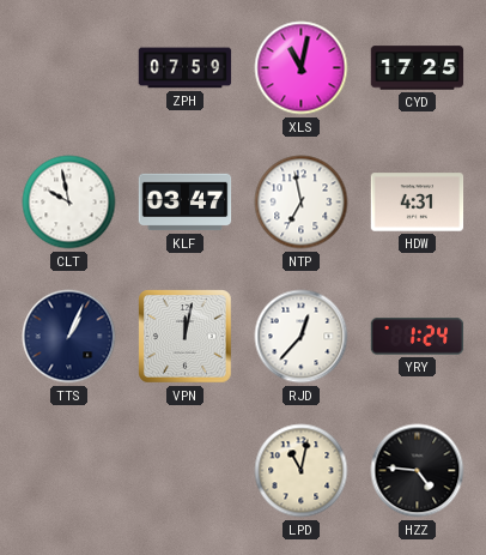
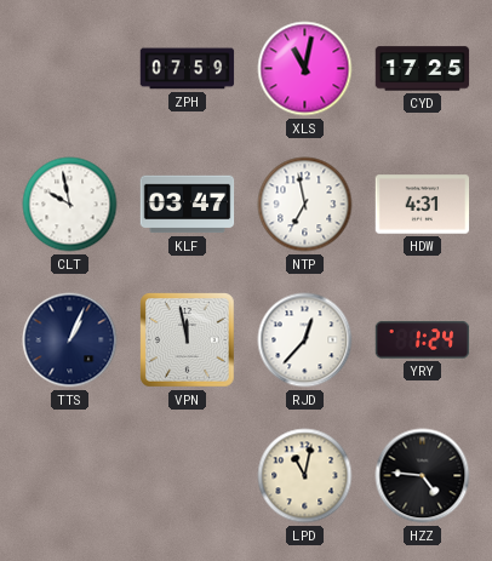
VPN: 12:02 -> 11:58
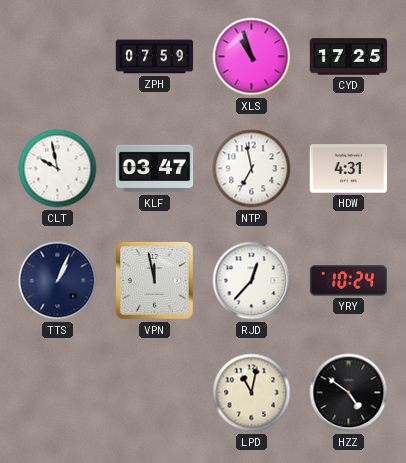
XLS: 11:02 -> 10:57
YRY: 1:24 -> 10:24
HZZ: 4:46 -> 4:51
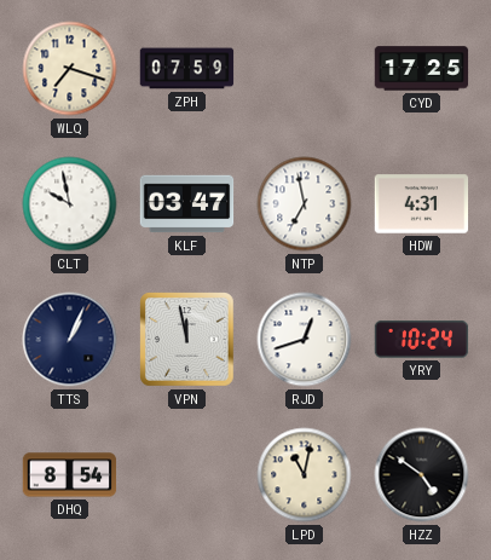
WLQ: none -> 7:18
XLS: 10:57 -> none
RJD: 12:37 -> 12:42
DHQ: none -> 8:54
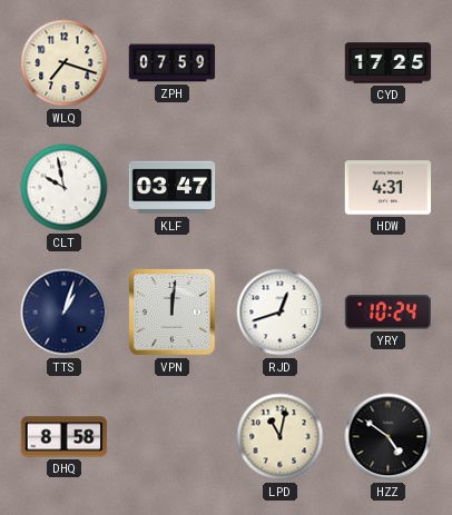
NTP: 6:58 -> none
TTS: 1:04 -> 1:03
VPN: 11:58 -> 12:01
DHQ: 8:54 -> 8:58
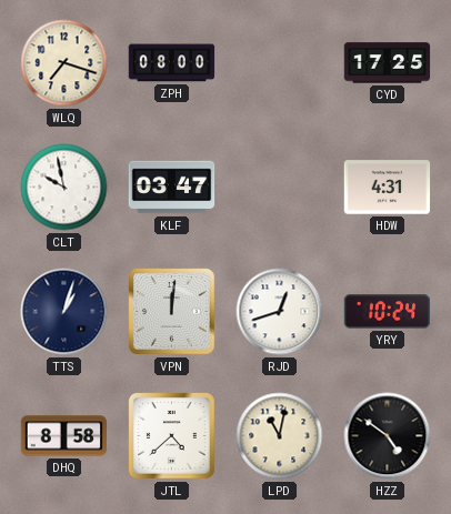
ZPH: 07:59 -> 08:00
JTL: none -> 4:38
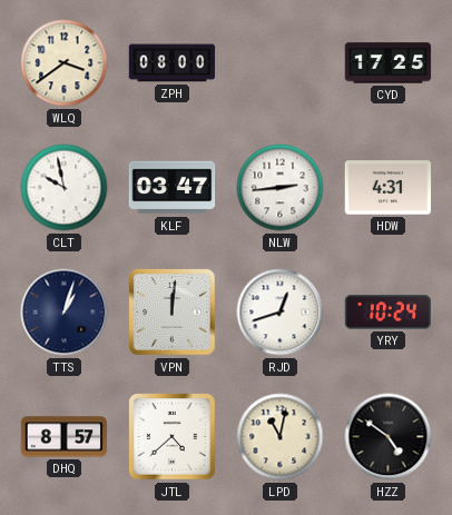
WLQ: 7:18 -> 3:39
NLW: none -> 2:44
DHQ: 8:58 -> 8:57
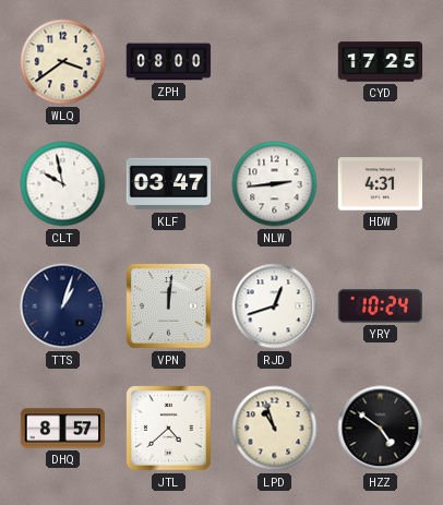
LPD: 11:02 -> 10:57
